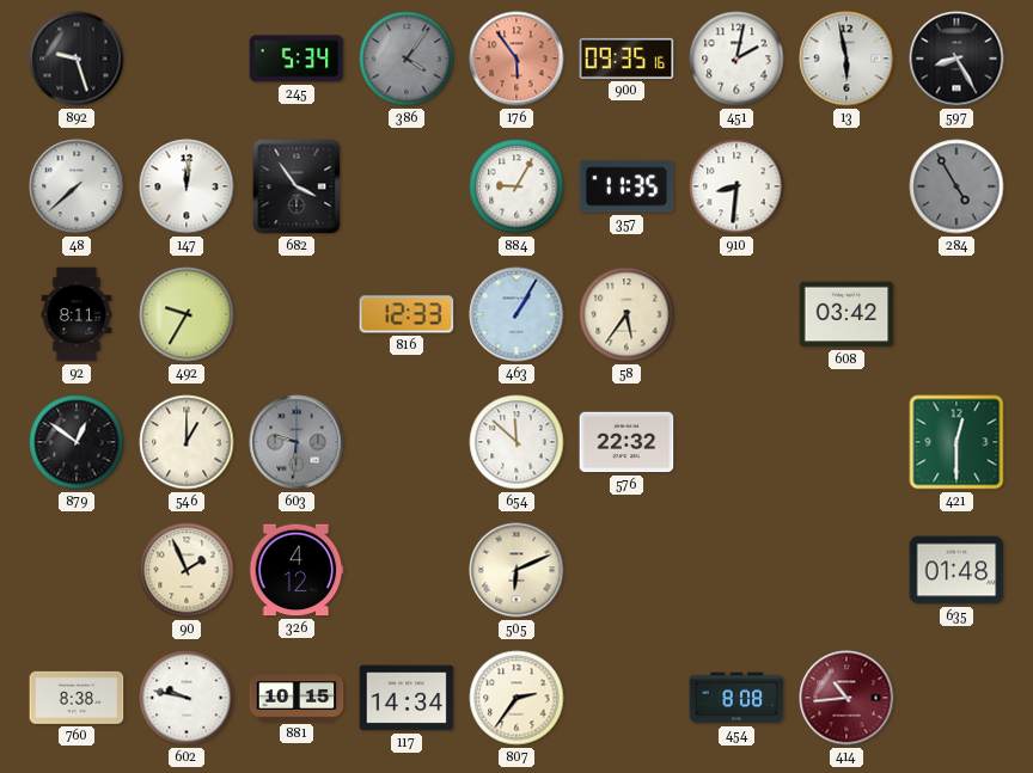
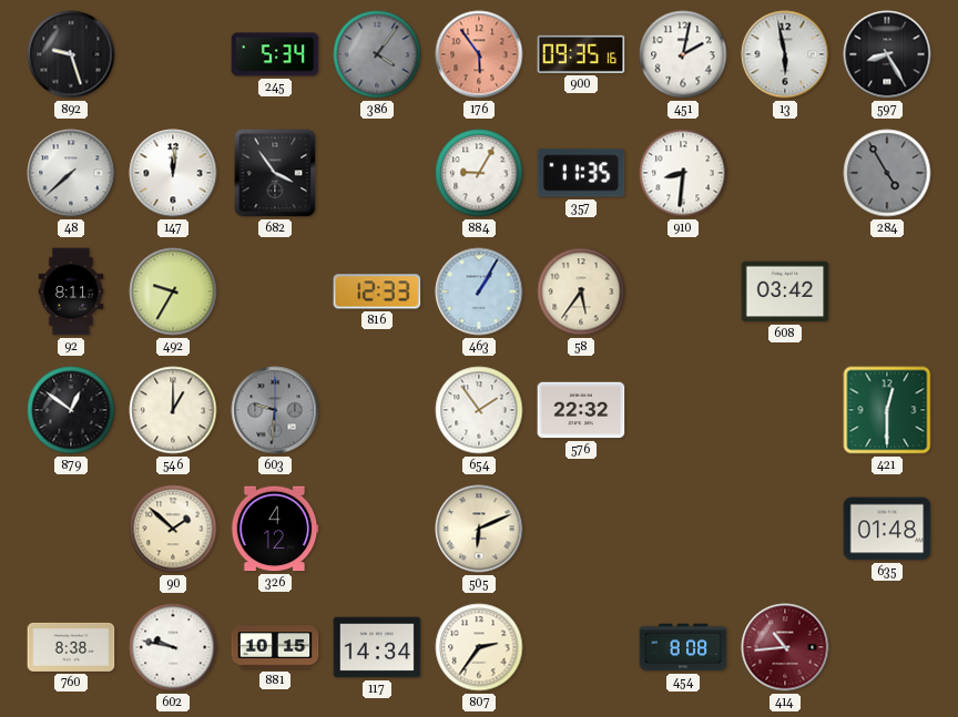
654: 11:52 -> 1:54
90: 1:56 -> 1:52
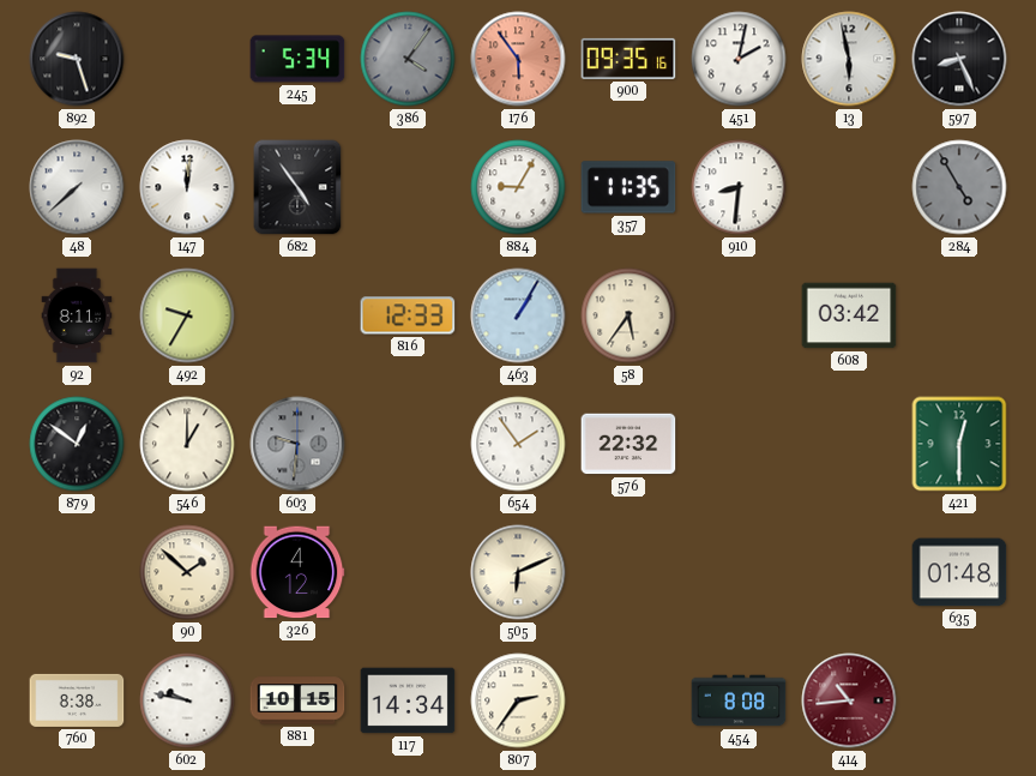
597: 8:25 -> 8:26
682: 3:54 -> 4:54
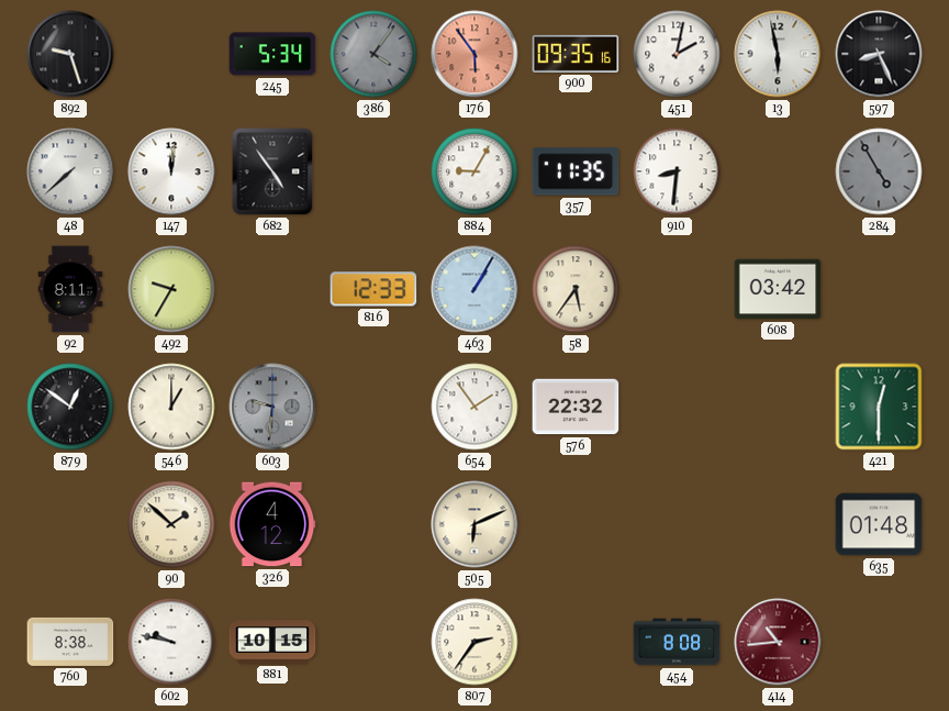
117: 14:34 -> none
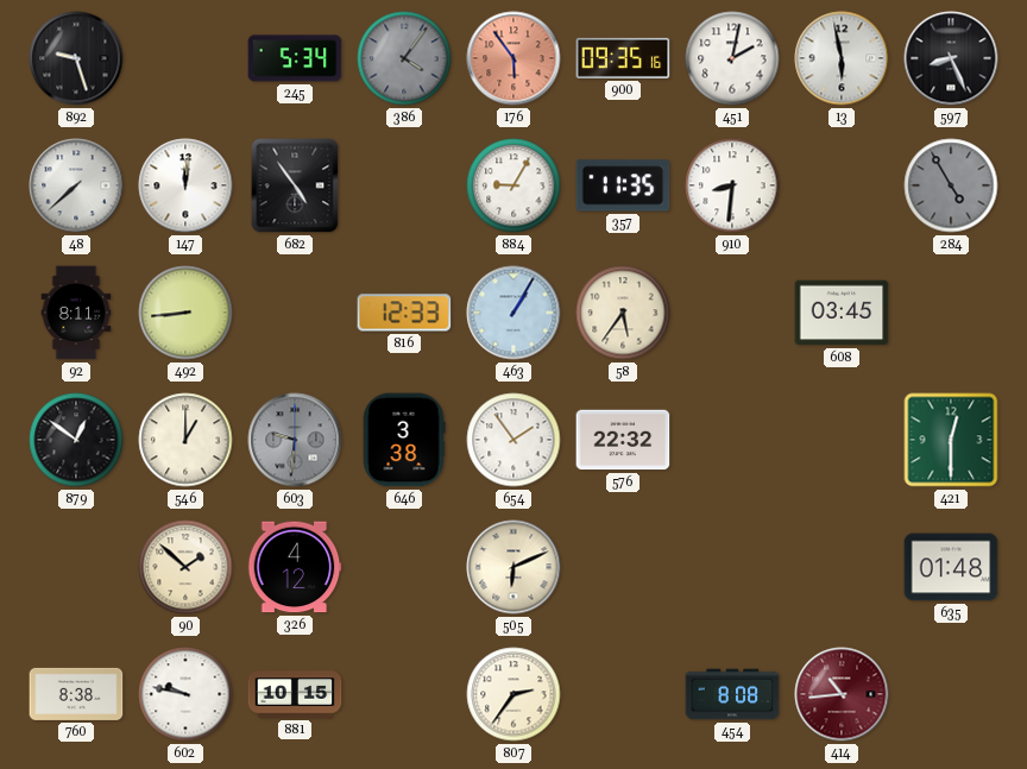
492: 9:35 -> 8:44
608: 03:42 -> 03:45
646: none -> 3:38
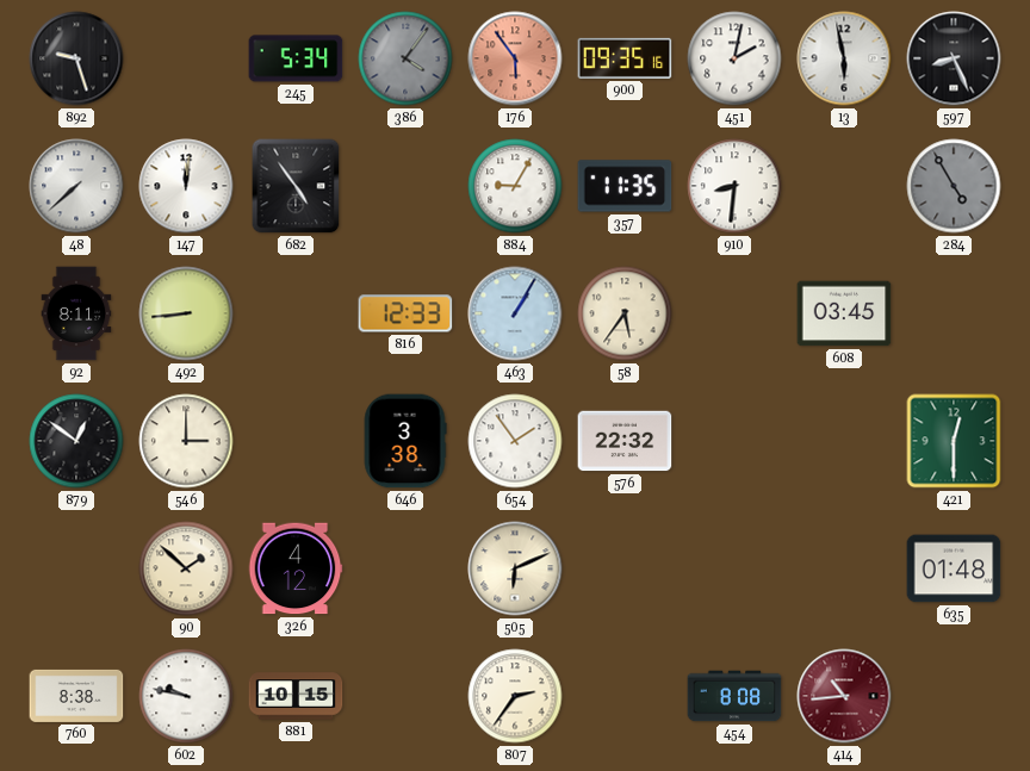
546: 1:00 -> 3:00
603: 9:31 -> none
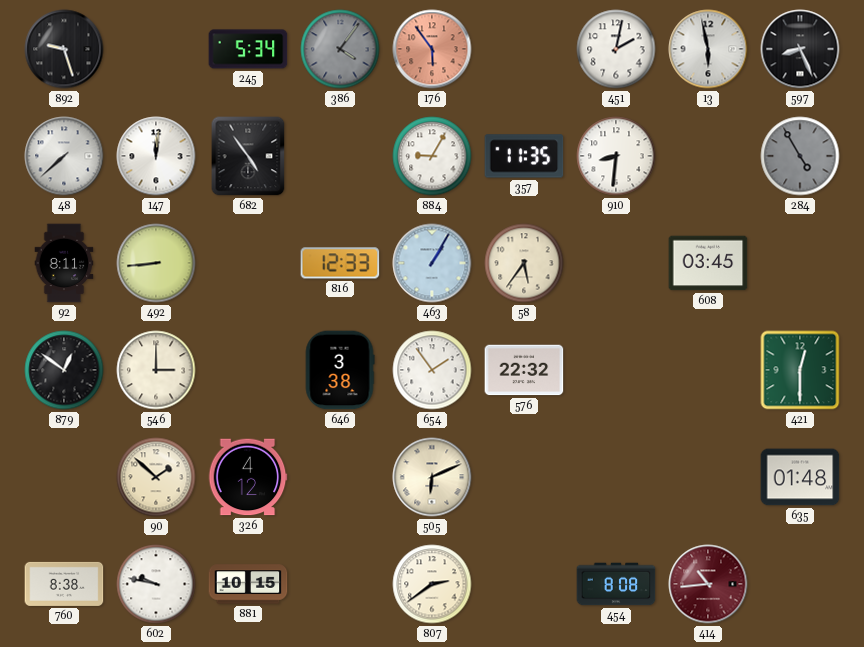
900: 09:35 -> none
807: 2:36 -> 2:39
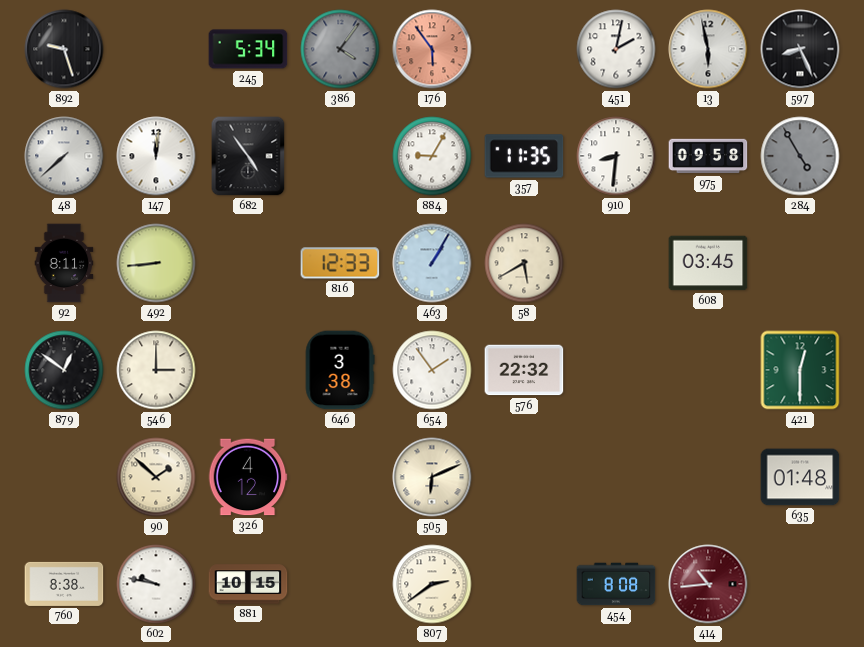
975: none -> 09:58
58: 5:36 -> 5:40
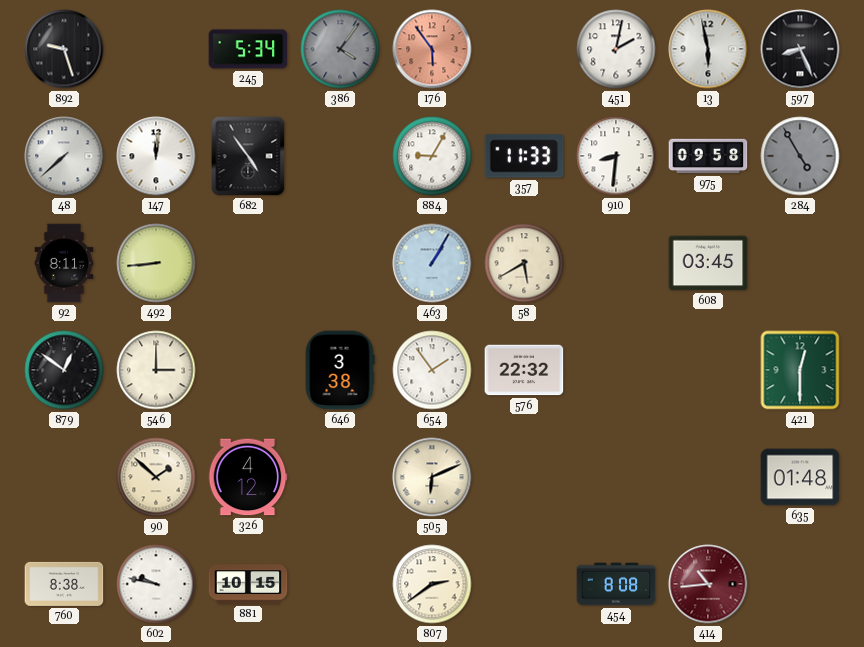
357: 11:35 -> 11:33
816: 12:33 -> none
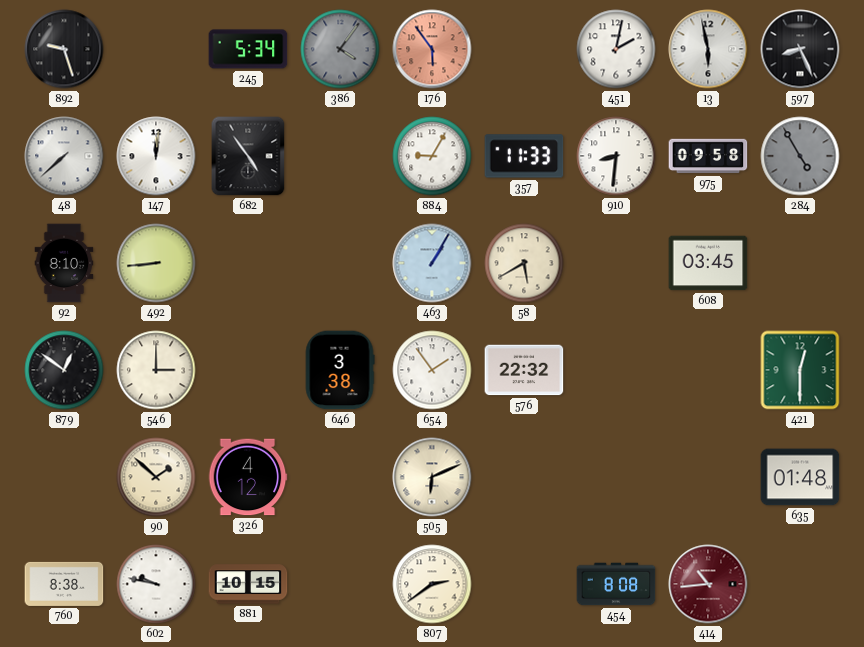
92: 8:11 -> 8:10
